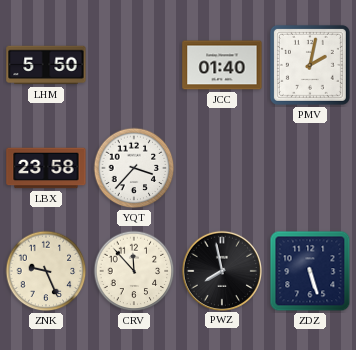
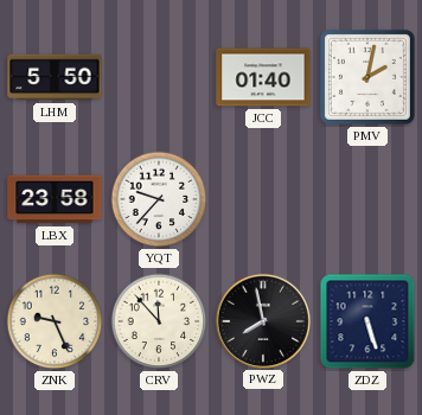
YQT: 3:37 -> 9:37
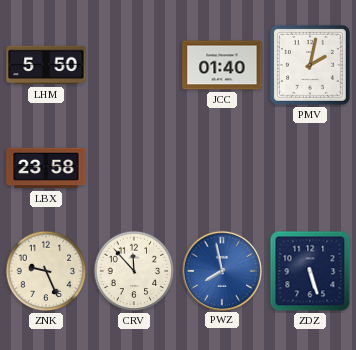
YQT: 9:37 -> none
PWZ dial: black -> blue
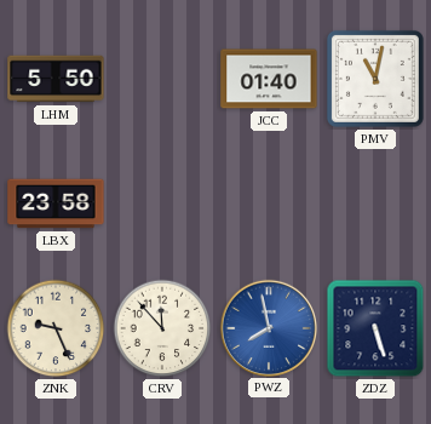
PMV: 2:02 -> 11:02
